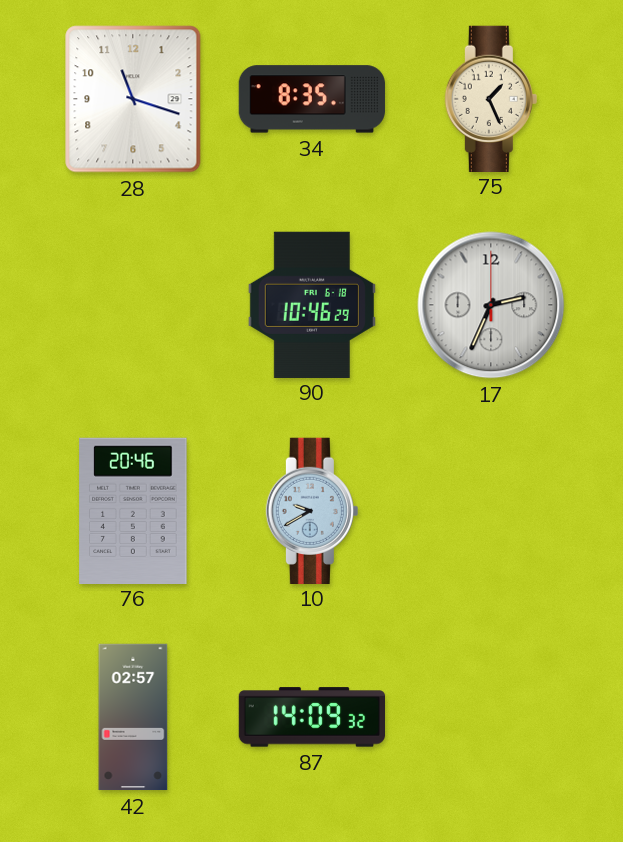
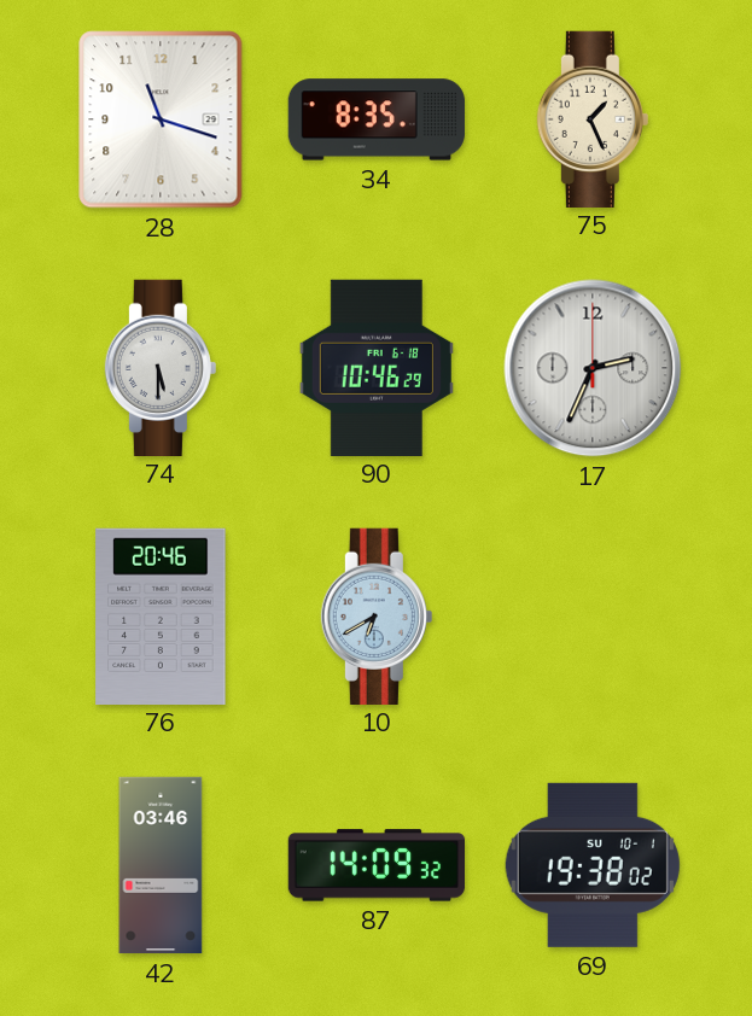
74: none -> 5:30
10: 9:40 -> 6:40
42: 02:57 -> 03:46
69: none -> 19:38
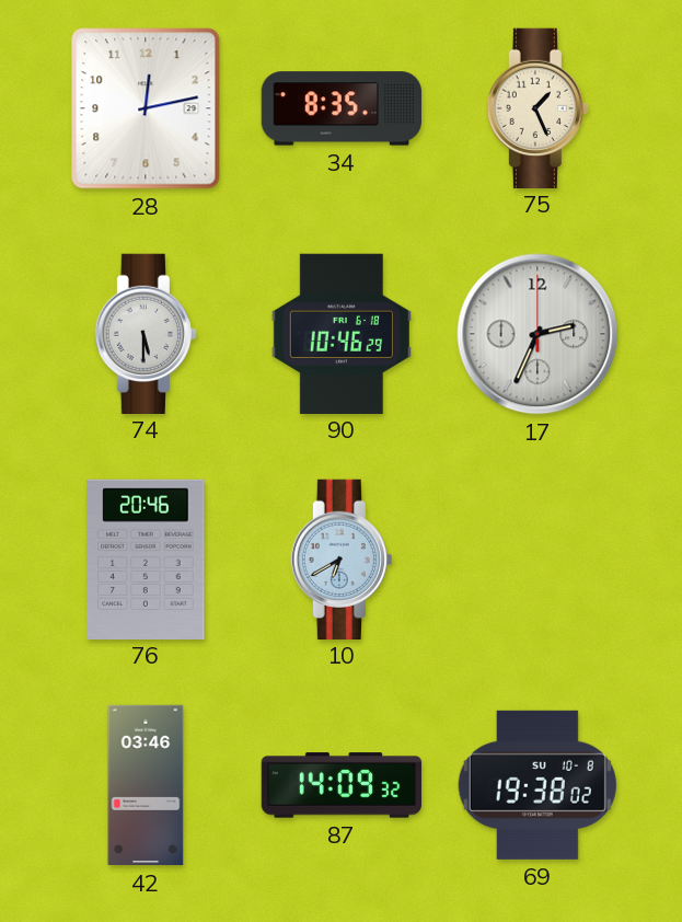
28: 11:18 -> 12:13
69 date: SU 10-1 -> SU 10-8
